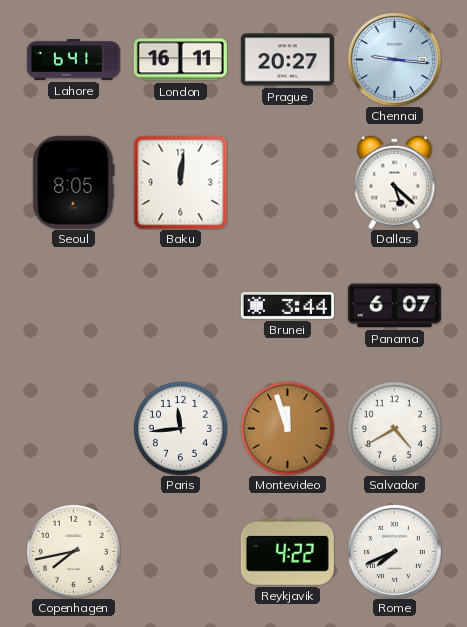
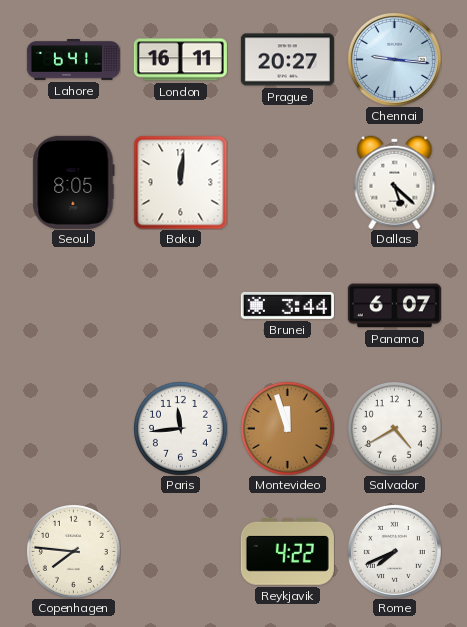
Copenhagen: 7:43 -> 7:46
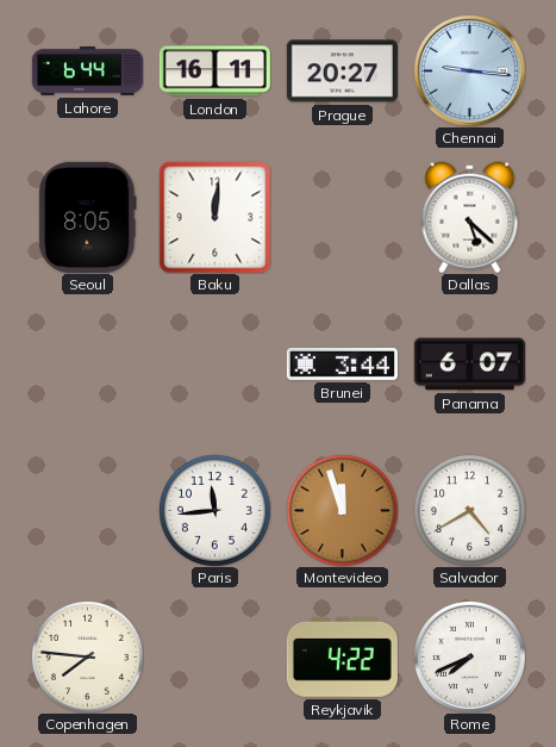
Lahore: 6:41 -> 6:44
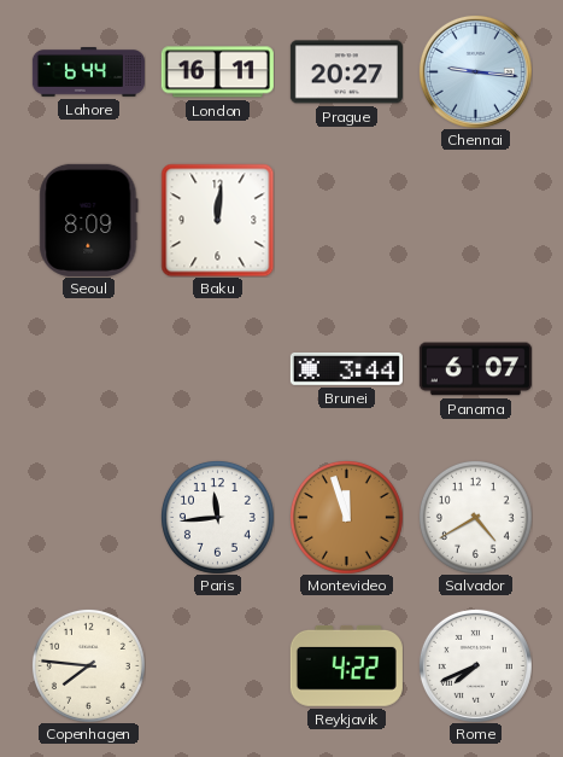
Seoul: 8:05 -> 8:09
Dallas: 5:22 -> none
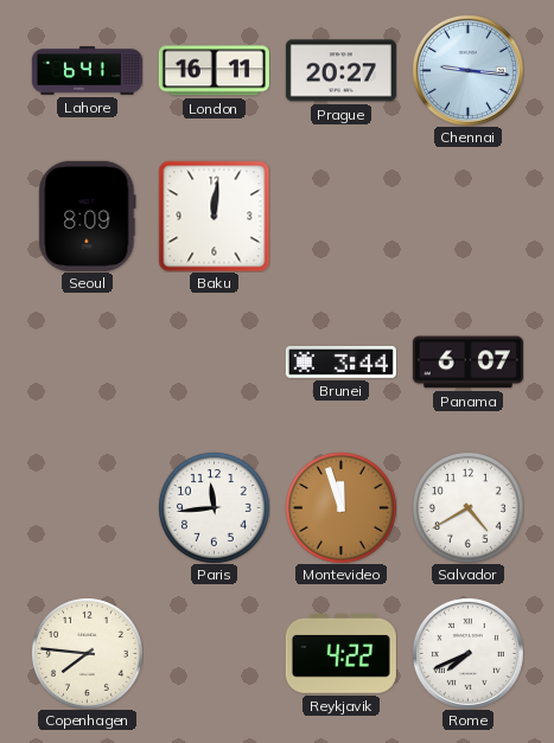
Lahore: 6:44 -> 6:41
